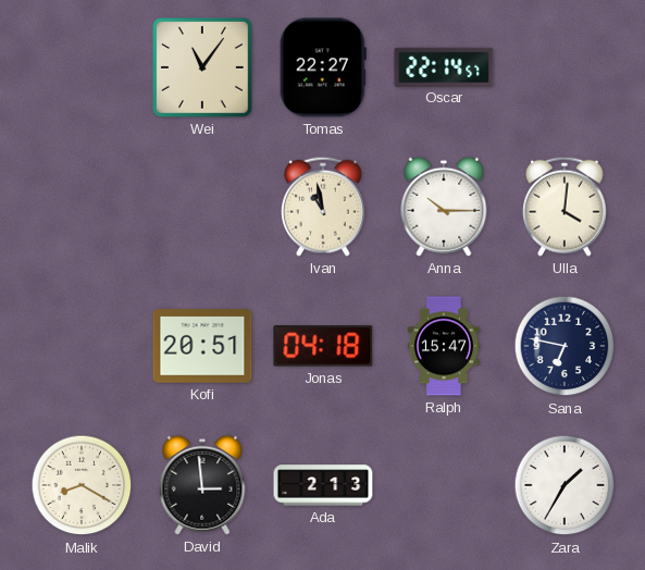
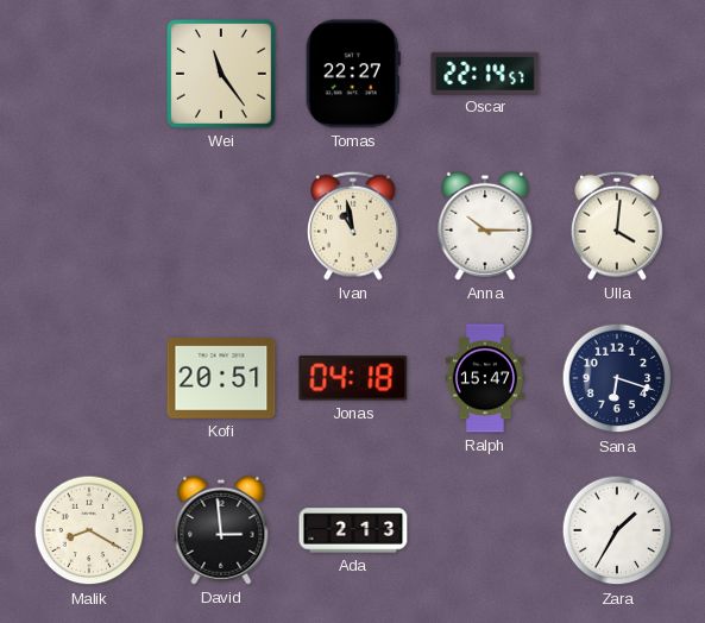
Wei: 11:06 -> 11:24
Sana: 6:47 -> 6:18
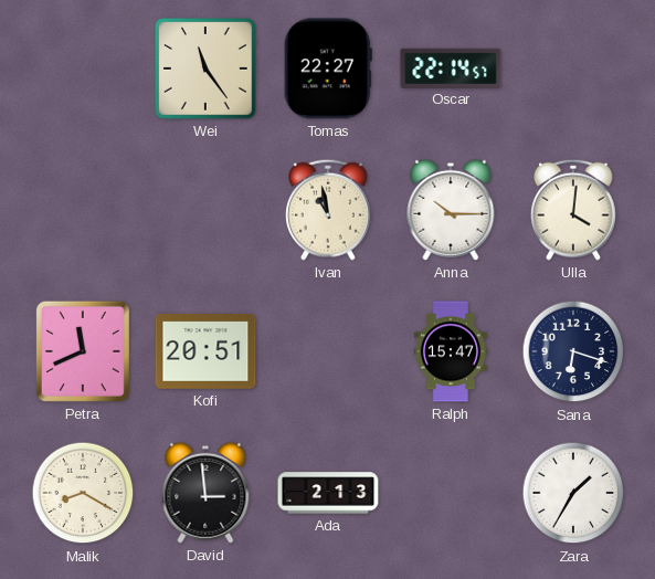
Petra: none -> 11:41
Jonas: 04:18 -> none
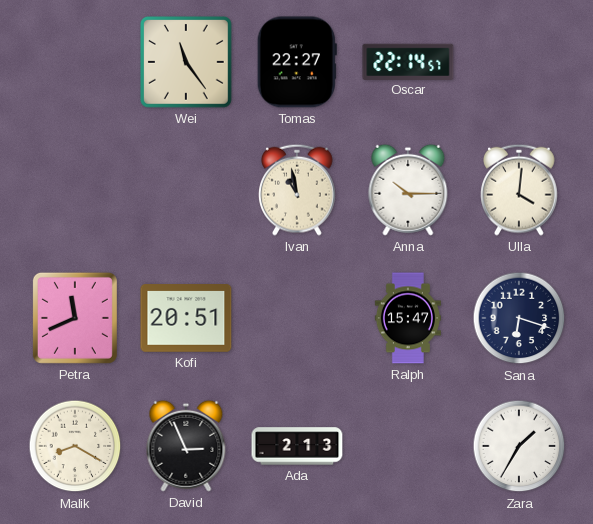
David: 2:59 -> 2:56
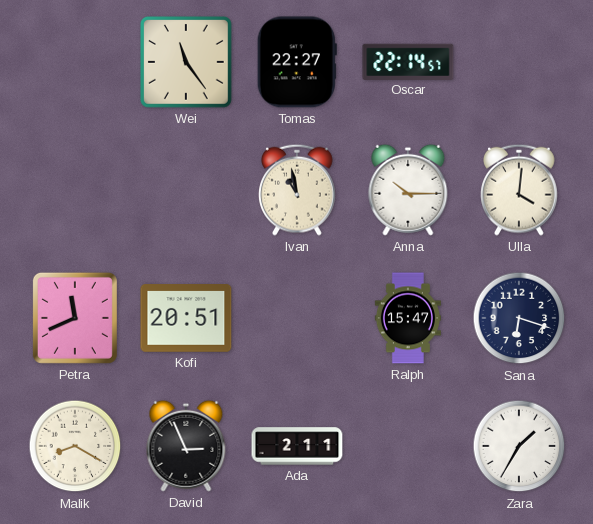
Ada: 2:13 -> 2:11
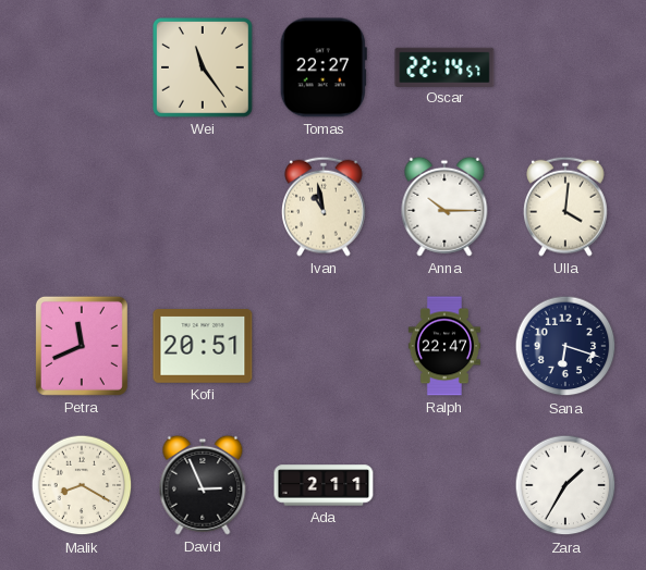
Ralph: 15:47 -> 22:47
